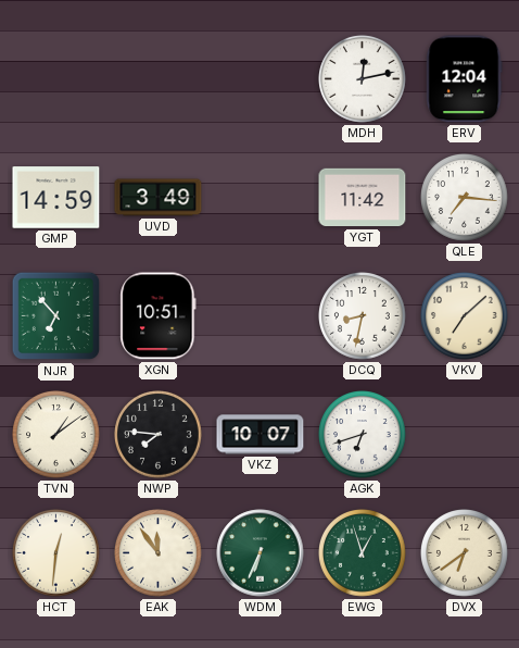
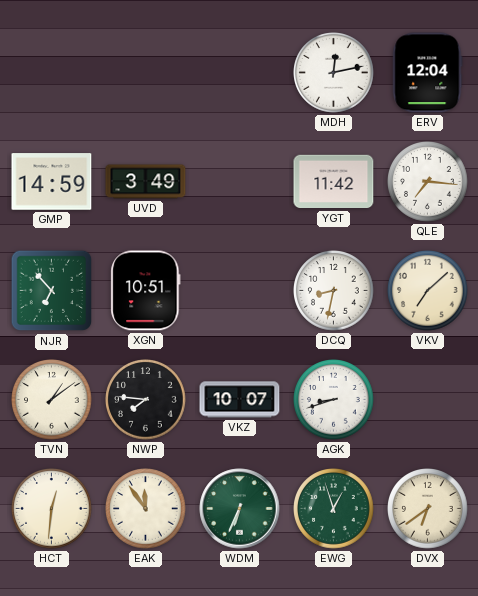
AGK: 6:42 -> 8:42
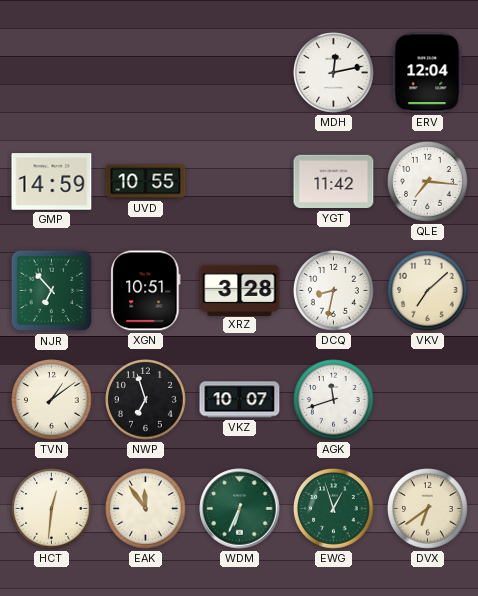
UVD: 3:49 -> 10:55
XRZ: none -> 3:28
NWP: 7:46 -> 6:57
AGK: 8:42 -> 11:42
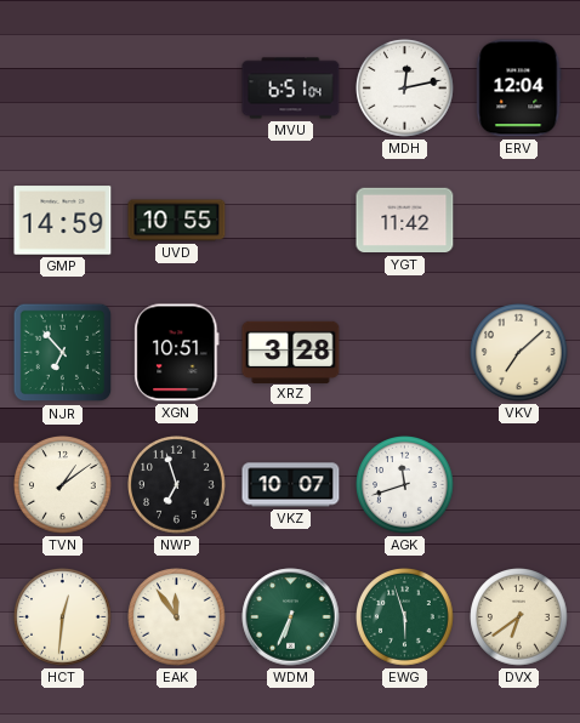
MVU: none -> 6:51
QLE: 7:16 -> none
DCQ: 8:32 -> none
EWG: 12:57 -> 5:57
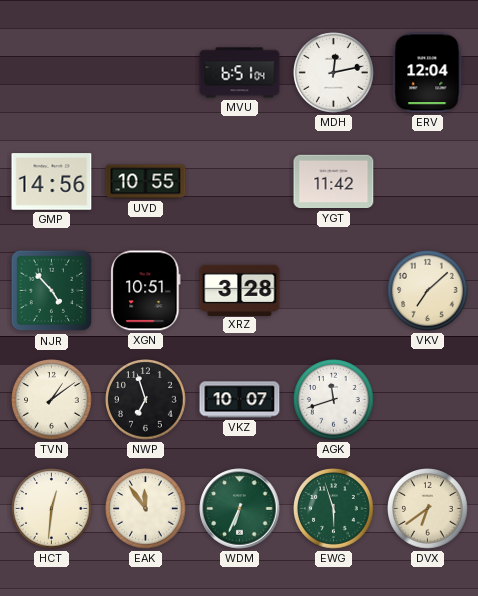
GMP: 14:59 -> 14:56
NJR: 6:53 -> 4:53
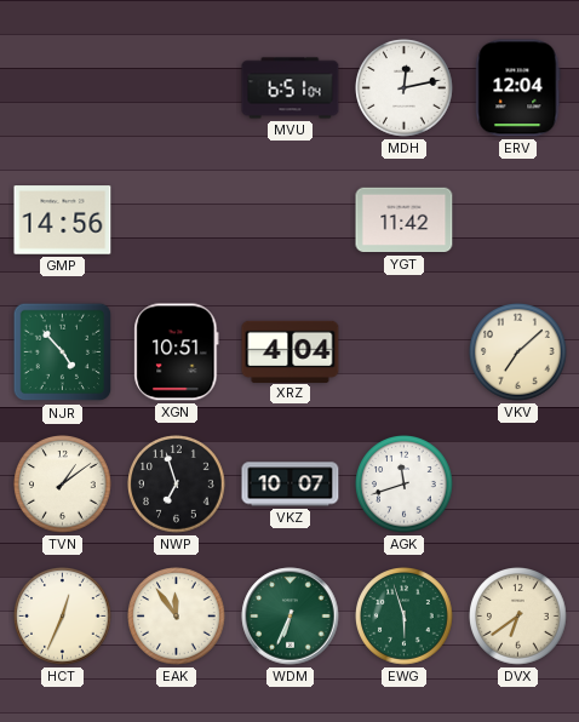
UVD: 10:55 -> none
XRZ: 3:28 -> 4:04
HCT: 12:31 -> 12:34
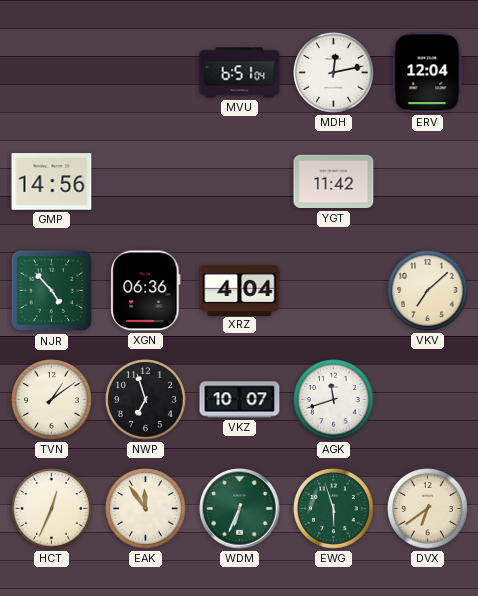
XGN: 10:51 -> 06:36
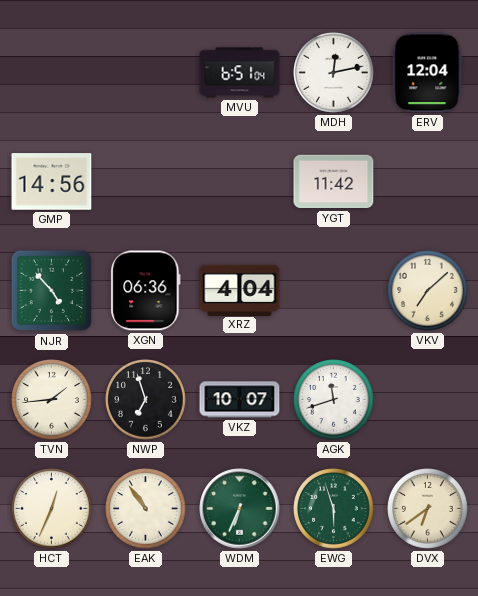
TVN: 1:09 -> 1:44
EAK: 11:54 -> 10:54
